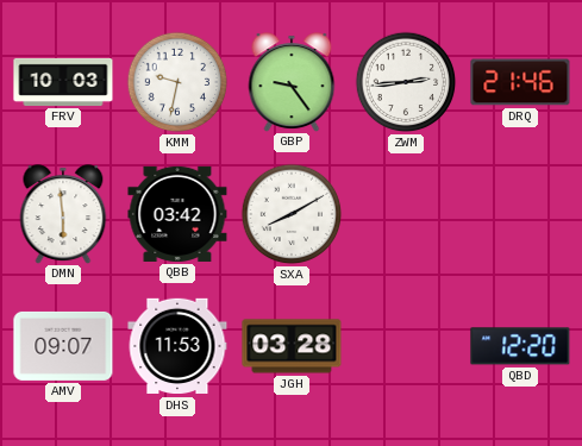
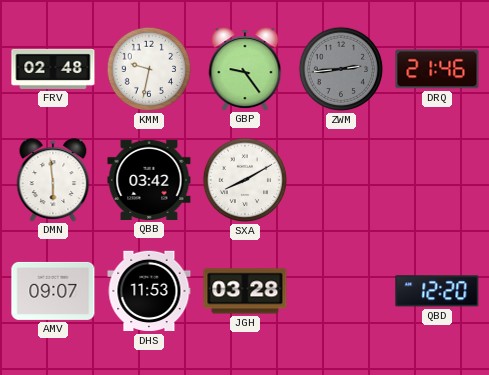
FRV: 10:03 -> 02:48
ZWM dial: white -> grey
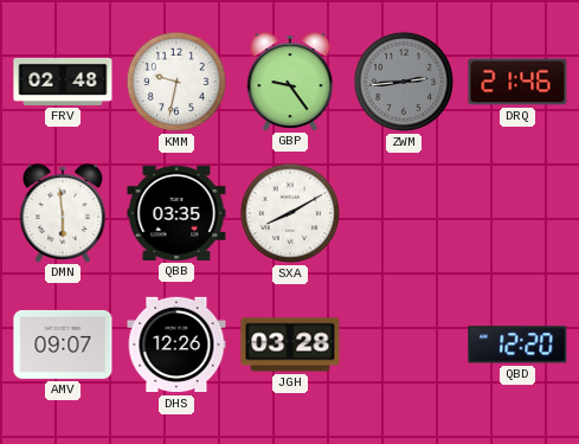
QBB: 03:42 -> 03:35
DHS: 11:53 -> 12:26
